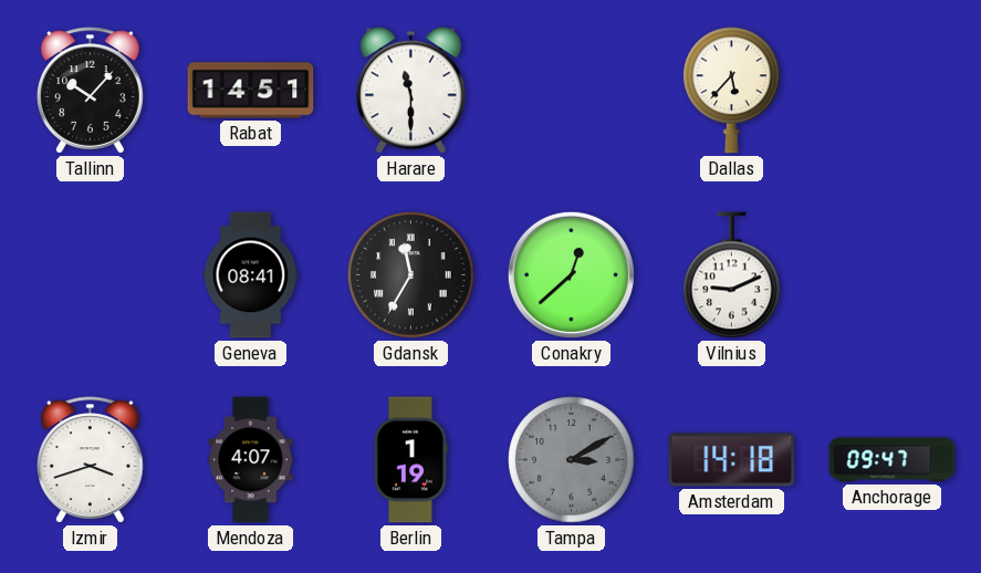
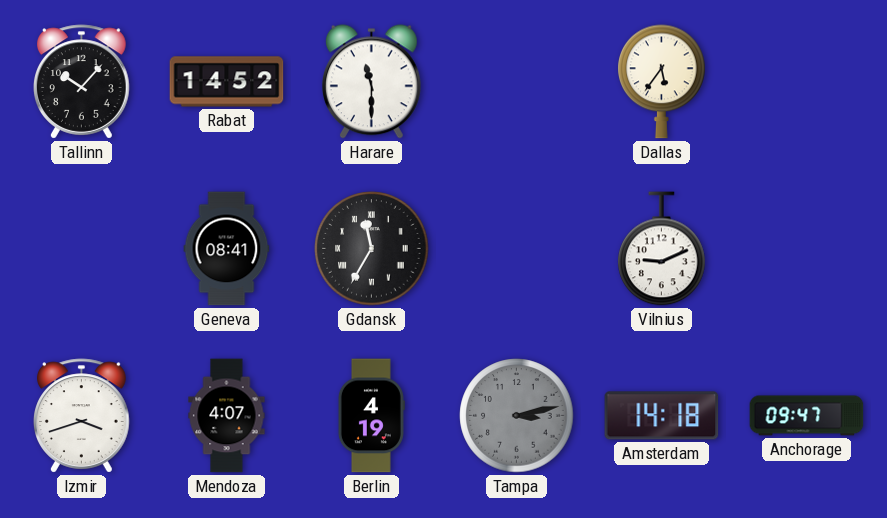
Rabat: 14:51 -> 14:52
Dallas: 5:37 -> 5:36
Conakry: 12:38 -> none
Berlin: 1:19 -> 4:19
Tampa: 3:10 -> 3:13
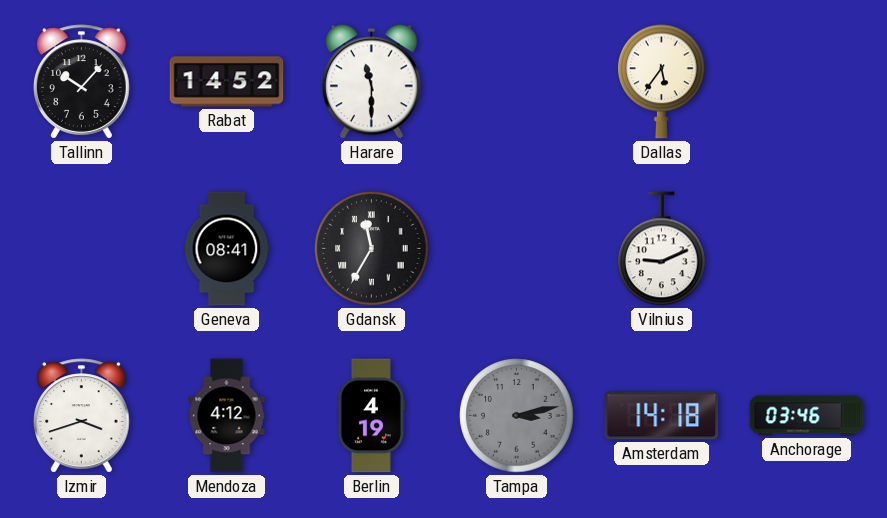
Mendoza: 4:07 -> 4:12
Anchorage: 09:47 -> 03:46
